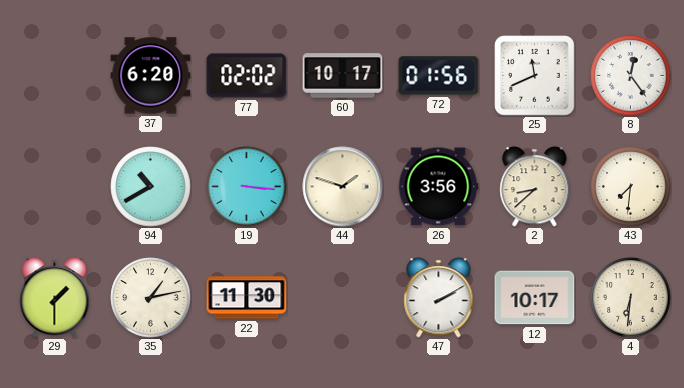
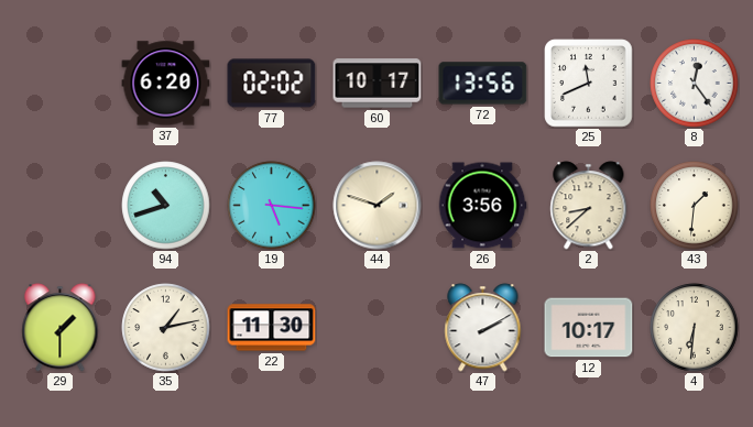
72: 01:56 -> 13:56
94: 10:40 -> 10:42
19: 3:16 -> 5:16
43: 7:31 -> 1:31
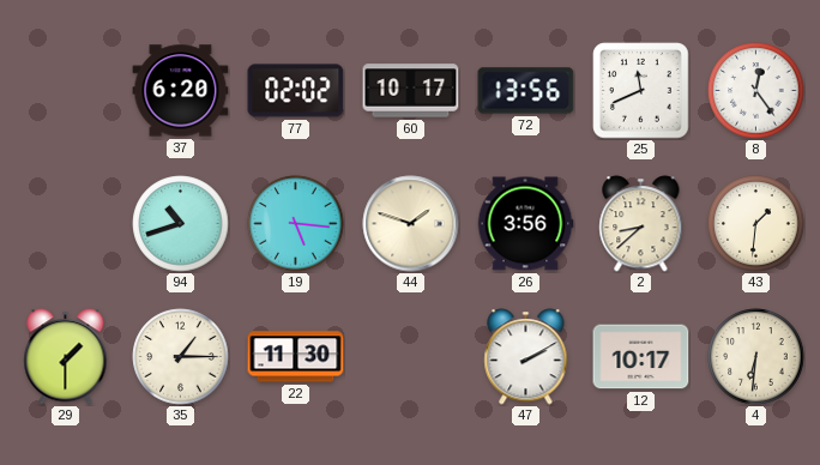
35: 1:13 -> 1:15
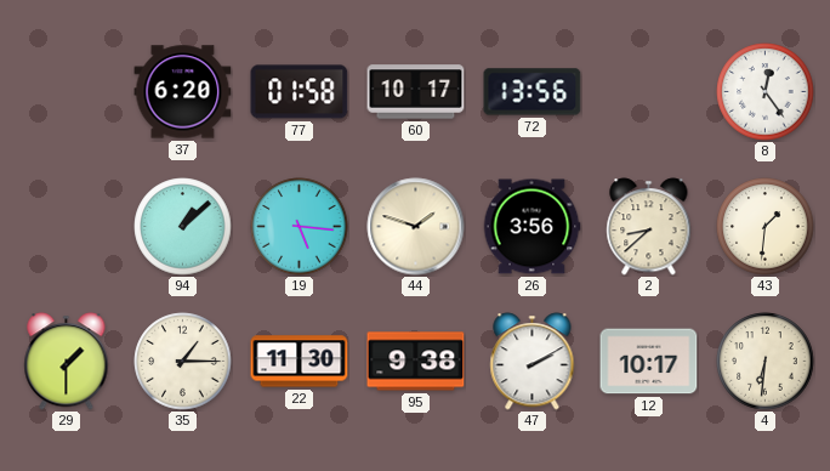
77: 02:02 -> 01:58
25: 11:41 -> none
94: 10:42 -> 1:08
95: none -> 9:38
